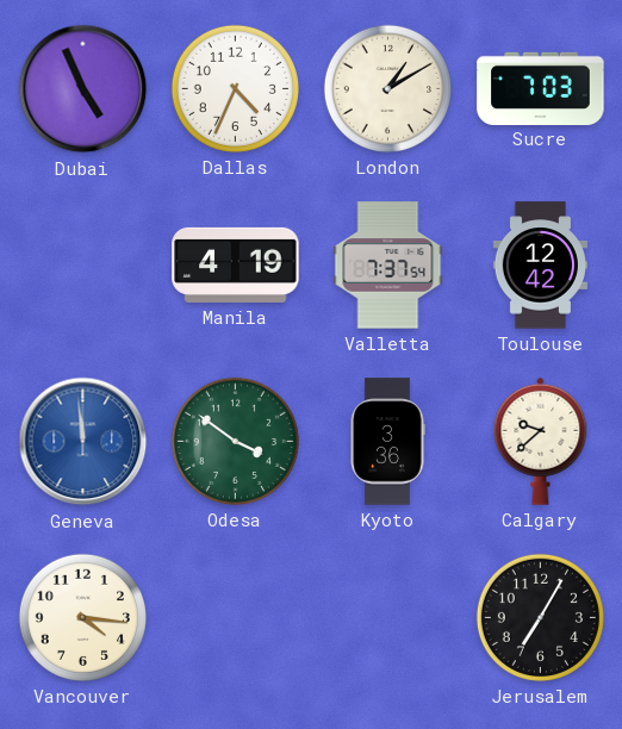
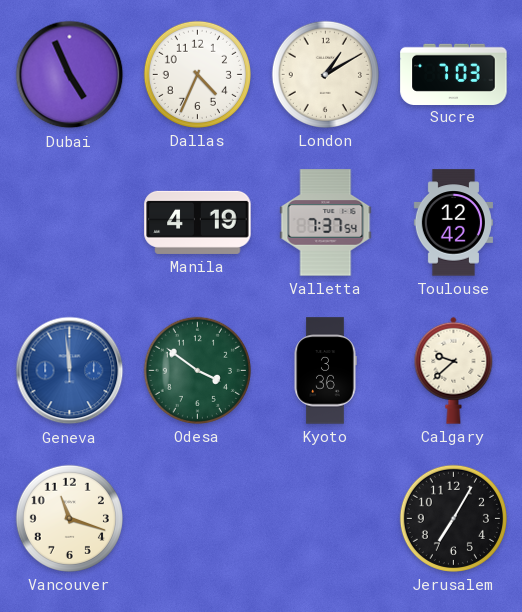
Vancouver: 4:16 -> 11:18
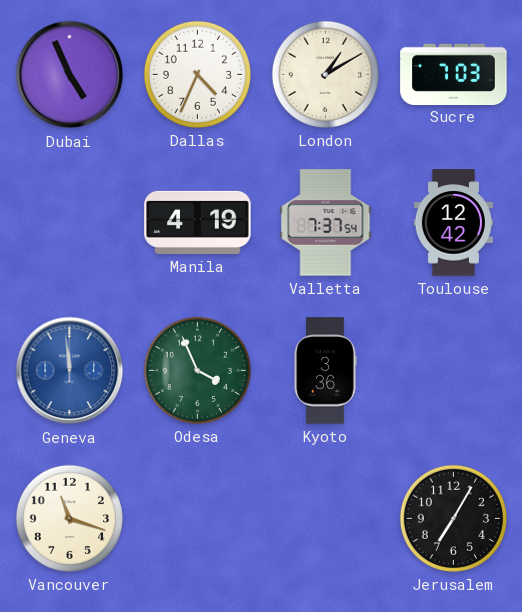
Odesa: 3:51 -> 3:56
Calgary: 9:38 -> none
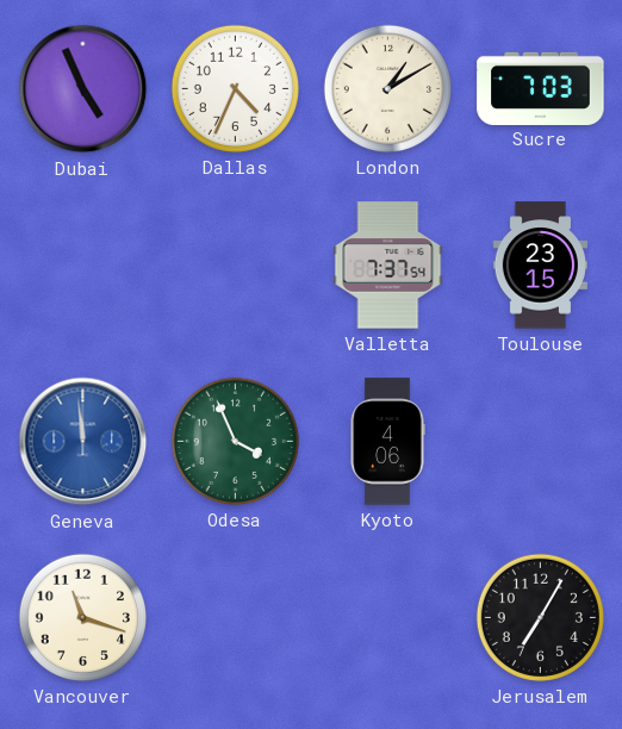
Manila: 4:19 -> none
Toulouse: 12:42 -> 23:15
Kyoto: 3:36 -> 4:06
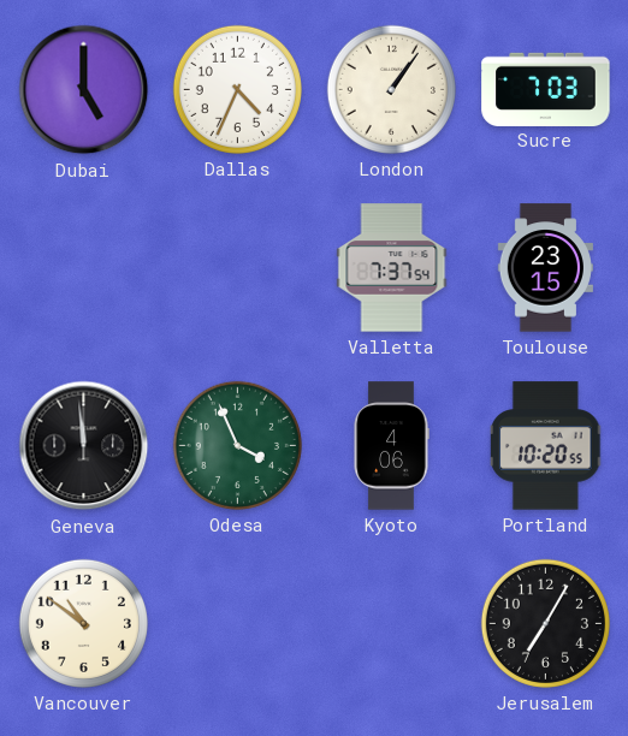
Dubai: 4:56 -> 5:00
London: 1:10 -> 1:06
Geneva dial: blue -> black
Portland: none -> 10:20
Vancouver: 11:18 -> 10:51
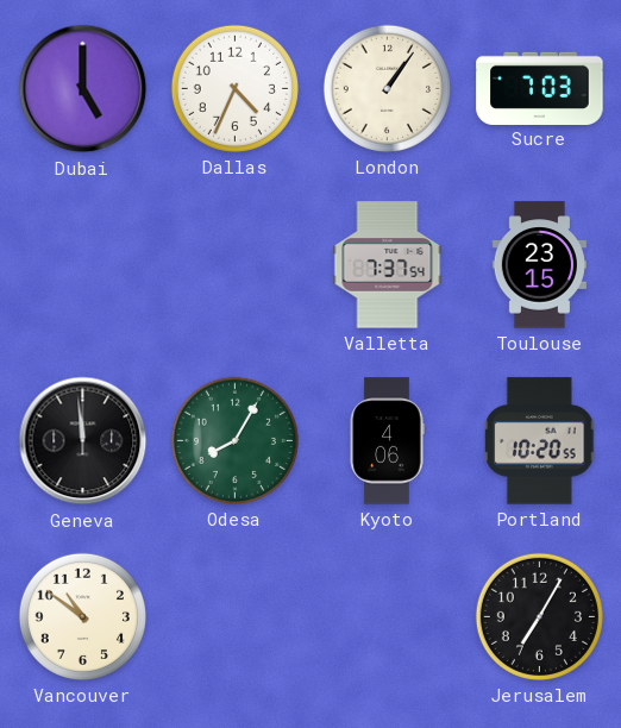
Odesa: 3:56 -> 8:05
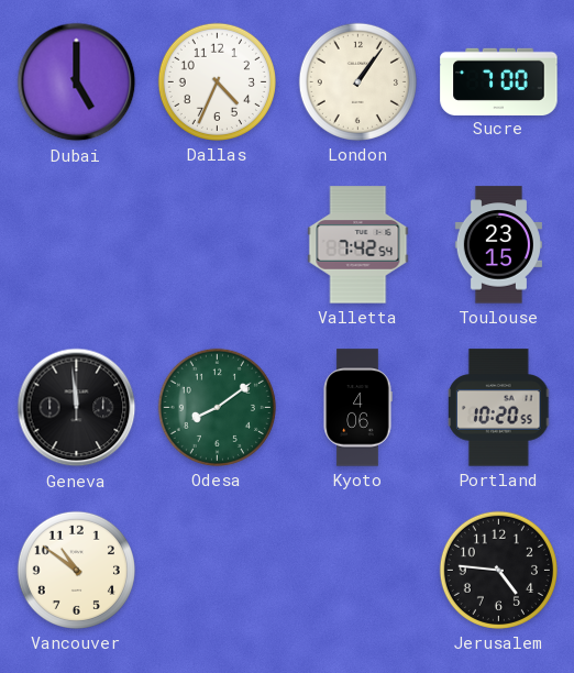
Sucre: 7:03 -> 7:00
Valletta: 7:37 -> 7:42
Odesa: 8:05 -> 8:09
Jerusalem: 7:05 -> 4:46
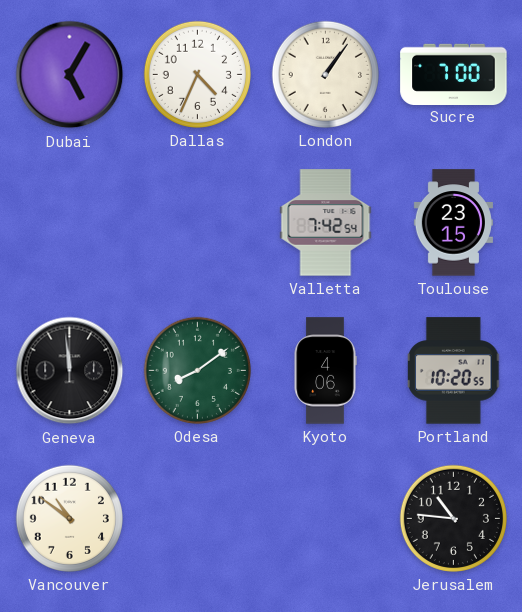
Dubai: 5:00 -> 5:05
Jerusalem: 4:46 -> 10:46
